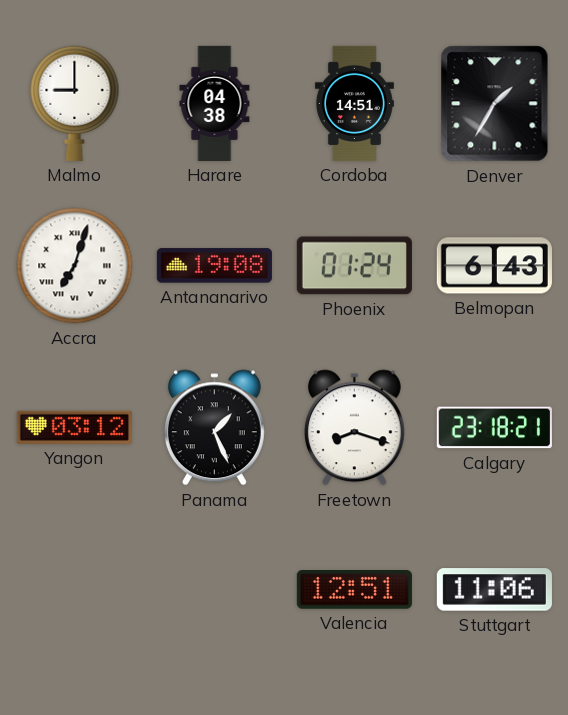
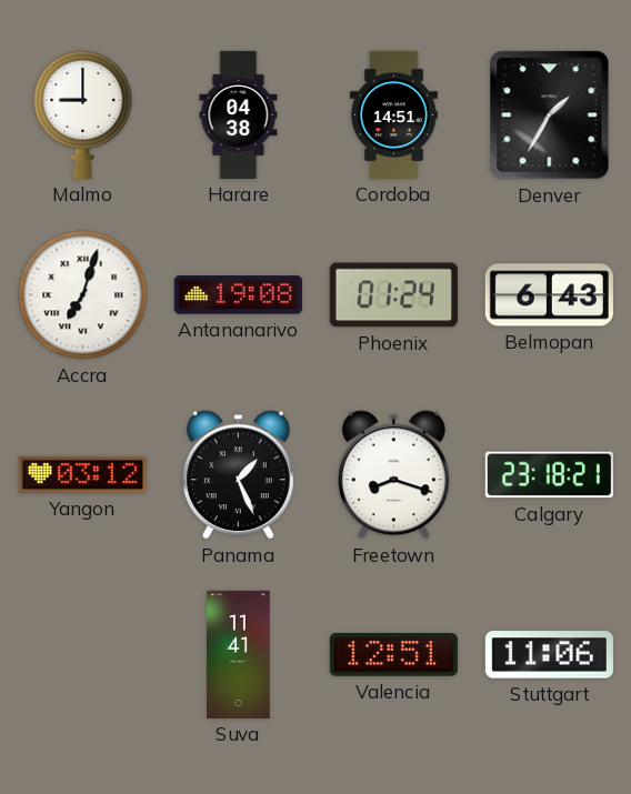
Suva: none -> 11:41
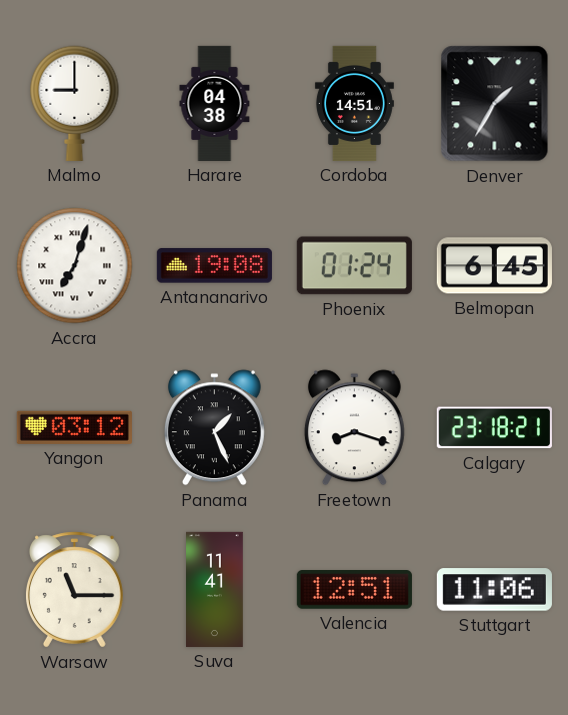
Belmopan: 6:43 -> 6:45
Warsaw: none -> 11:15
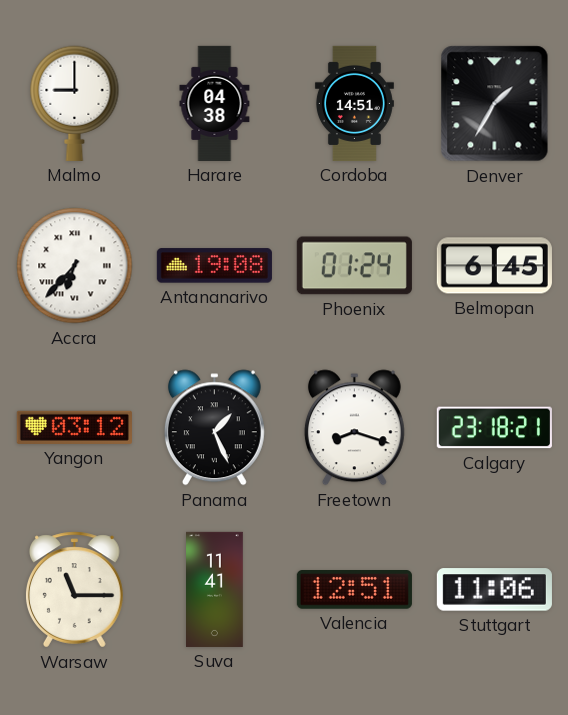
Accra: 7:03 -> 6:37
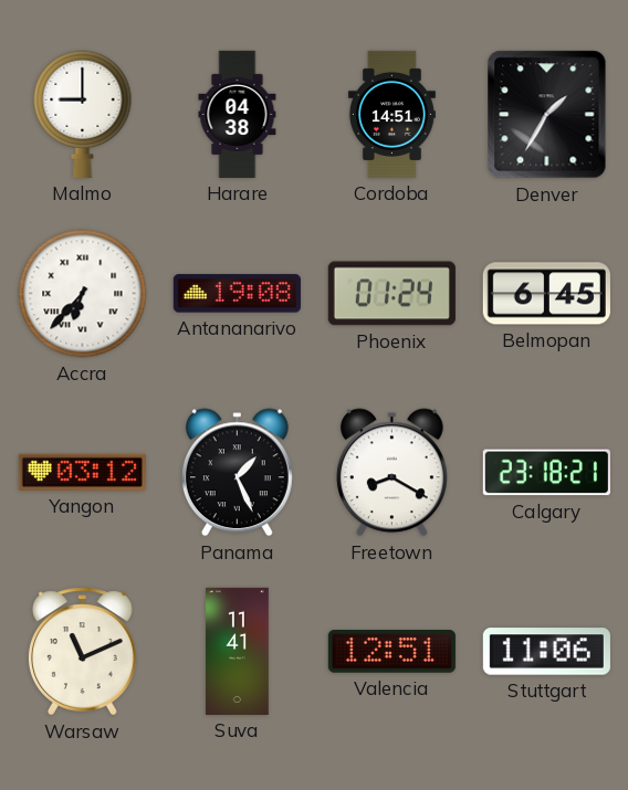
Freetown: 8:18 -> 8:20
Warsaw: 11:15 -> 11:11
